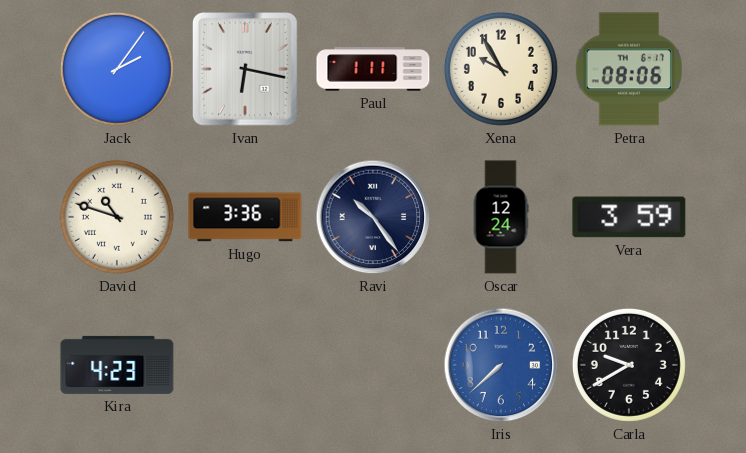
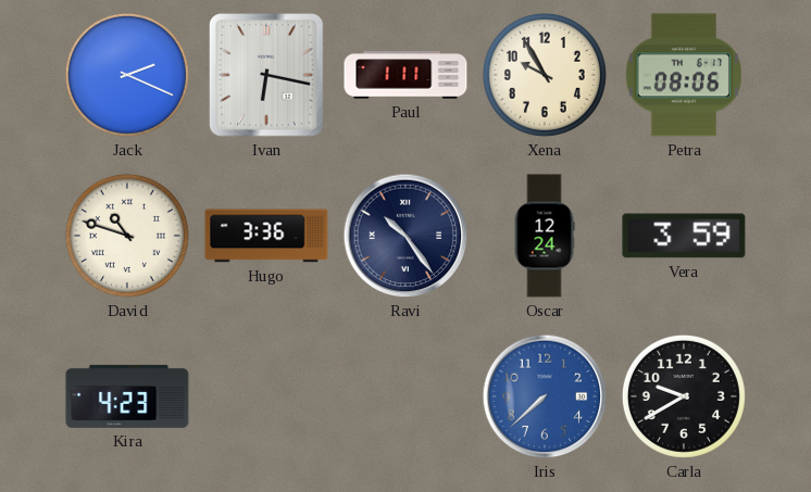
Jack: 2:06 -> 2:19
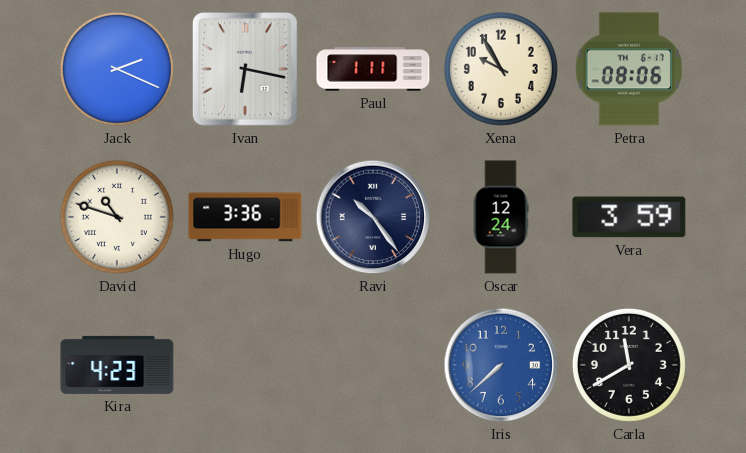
Carla: 9:40 -> 11:40
